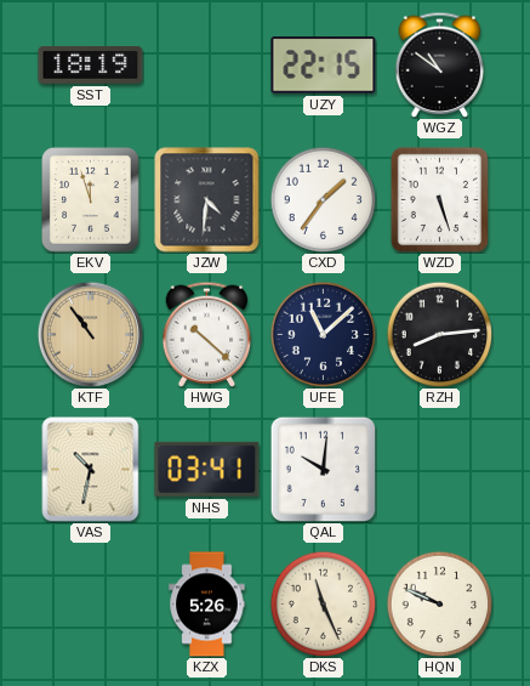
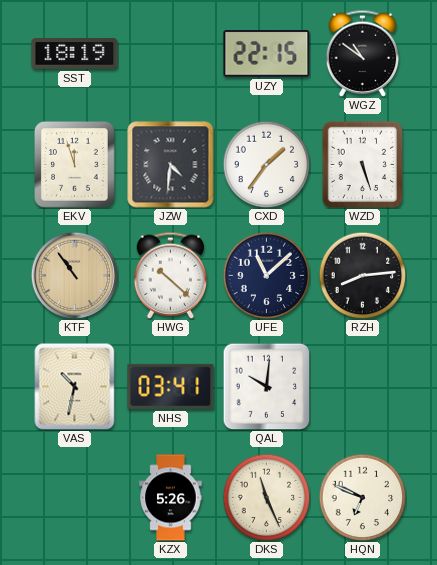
HQN: 9:49 -> 6:49
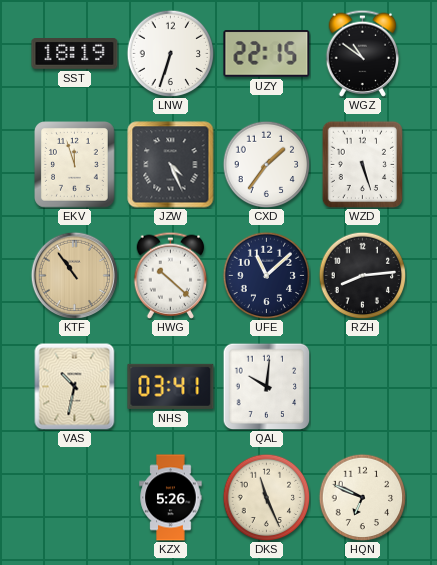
LNW: none -> 6:33
JZW: 4:31 -> 4:26
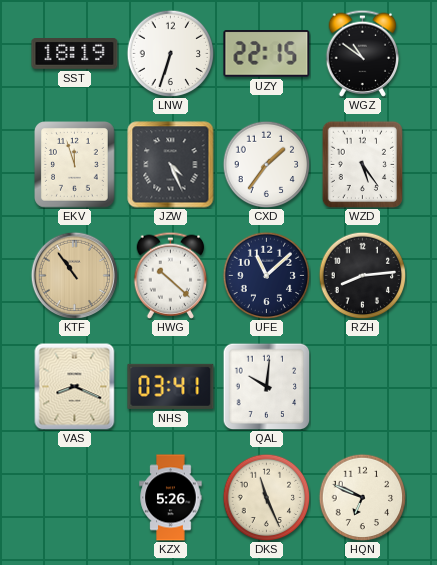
WZD: 5:27 -> 5:24
VAS: 10:32 -> 8:19
